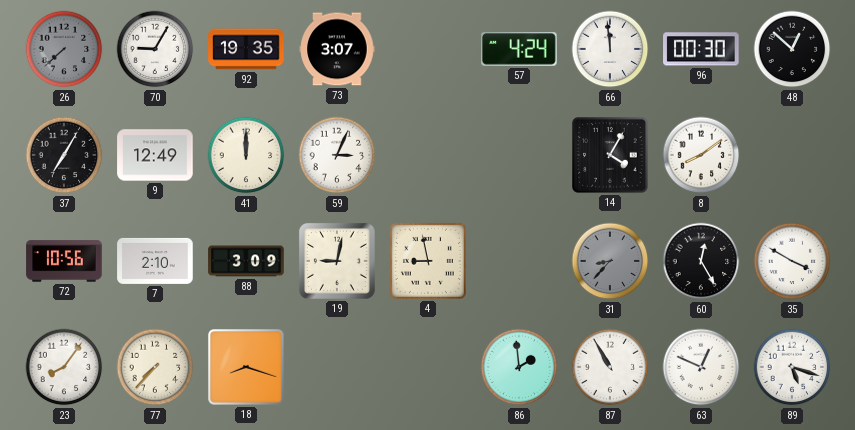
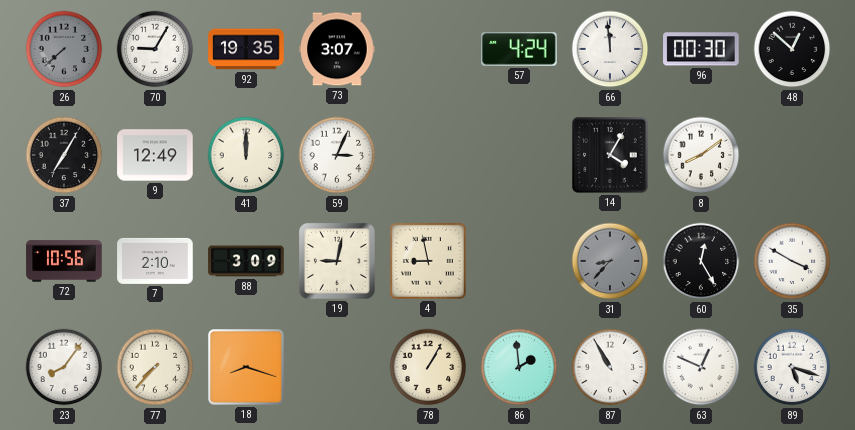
78: none -> 1:05
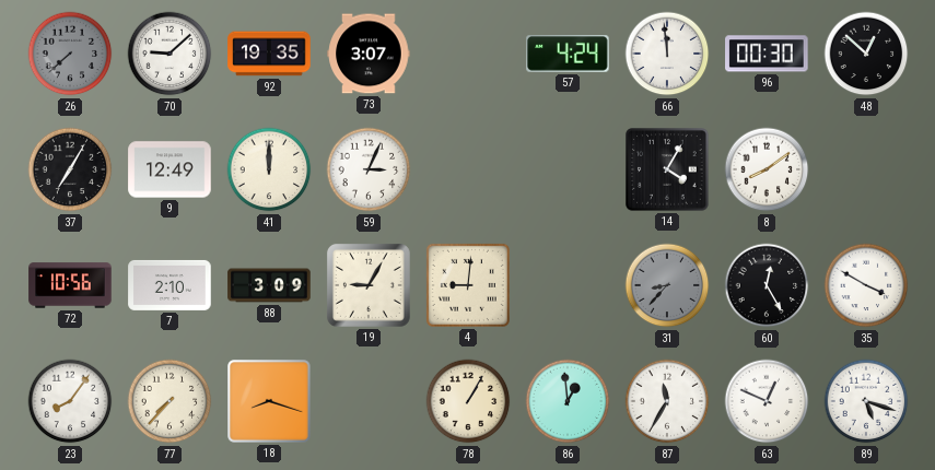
70: 9:05 -> 9:08
19: 9:02 -> 9:05
4: 8:58 -> 9:01
86: 1:59 -> 12:59
87: 10:55 -> 11:35
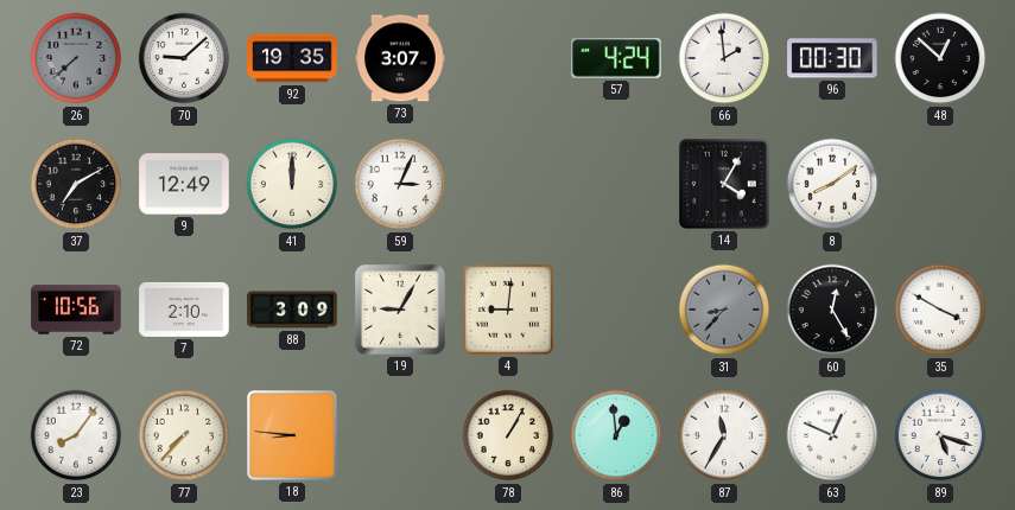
66: 11:59 -> 1:59
37: 7:05 -> 7:10
18: 8:18 -> 8:46
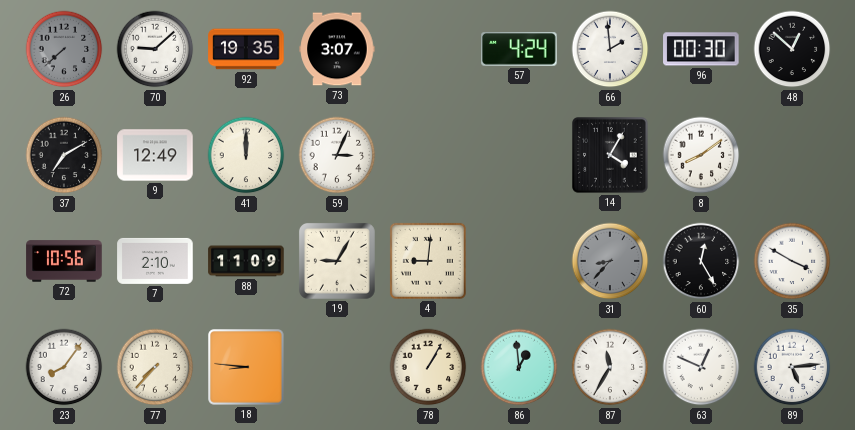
88: 3:09 -> 11:09
89: 5:18 -> 5:14
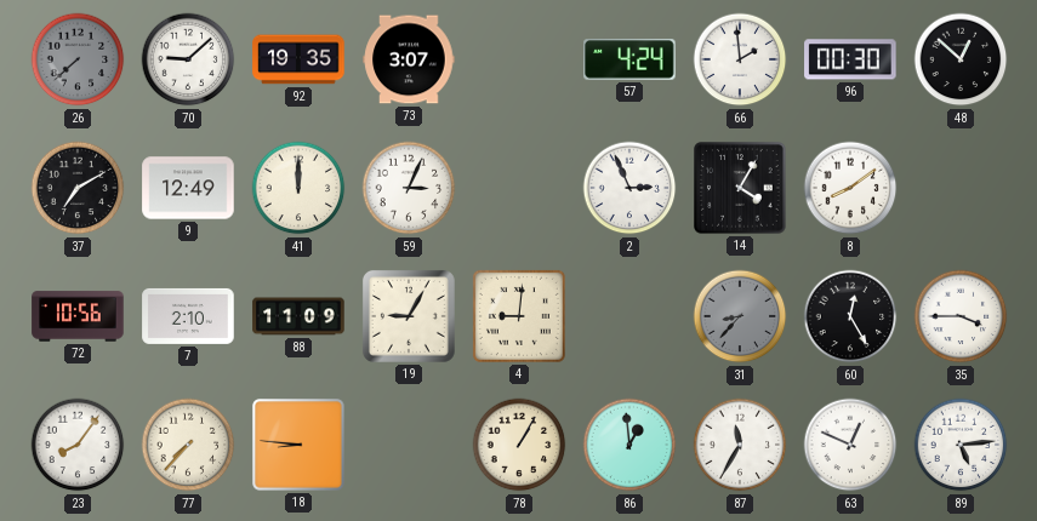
2: none -> 2:56
35: 3:50 -> 3:45
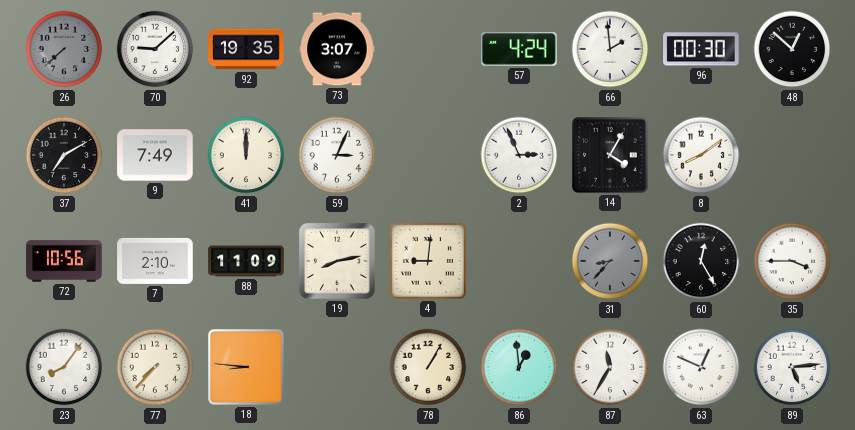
9: 12:49 -> 7:49
19: 9:05 -> 8:13
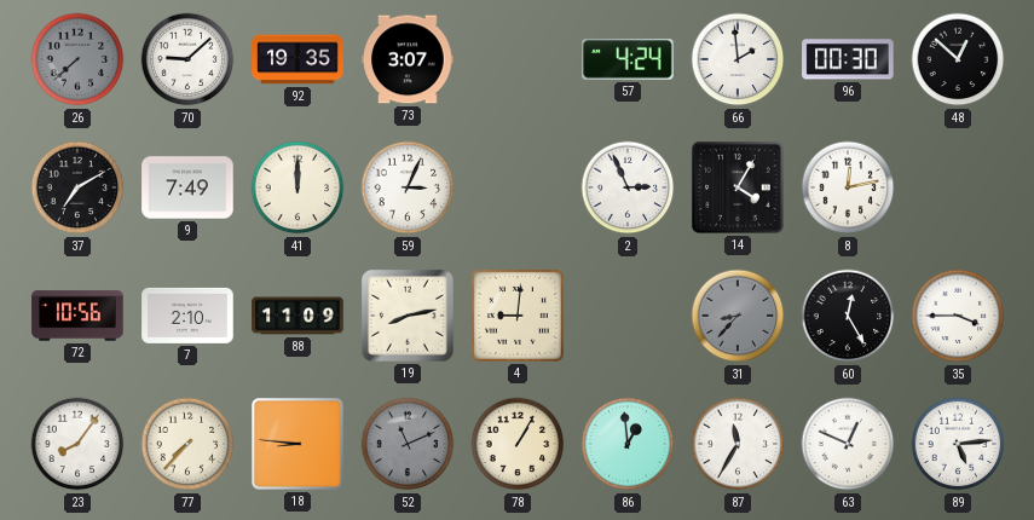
8: 8:09 -> 12:13
52: none -> 11:11
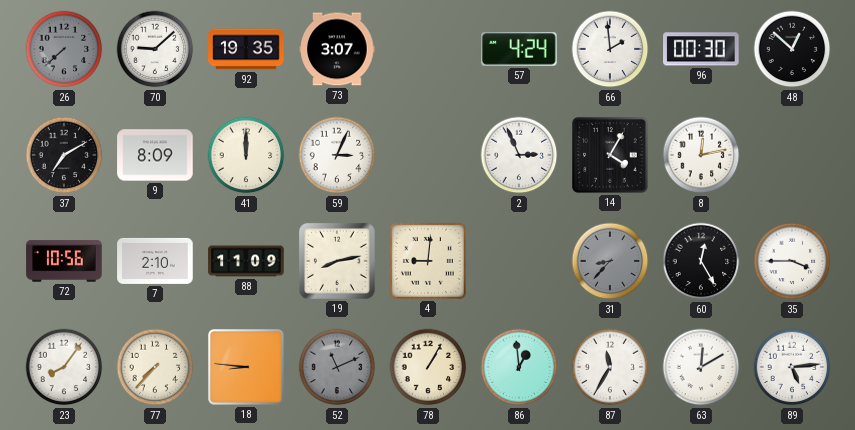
9: 7:49 -> 8:09
63: 12:49 -> 12:10
